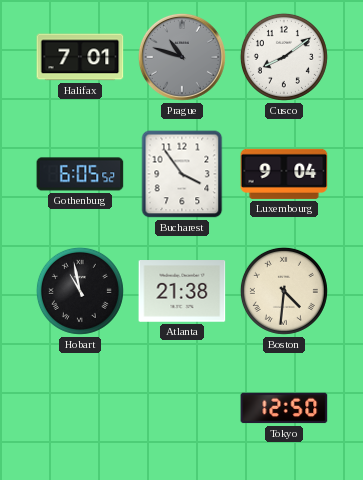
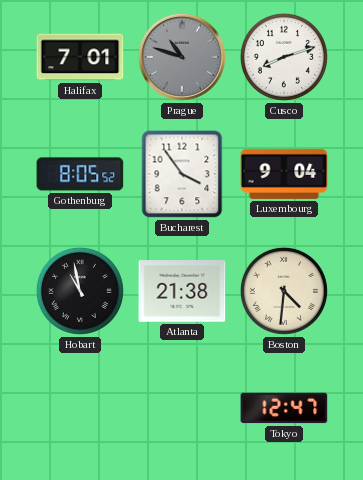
Cusco: 8:09 -> 8:12
Gothenburg: 6:05 -> 8:05
Tokyo: 12:50 -> 12:47
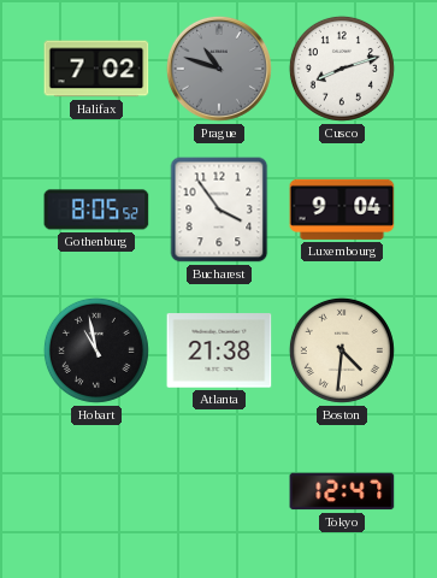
Halifax: 7:01 -> 7:02
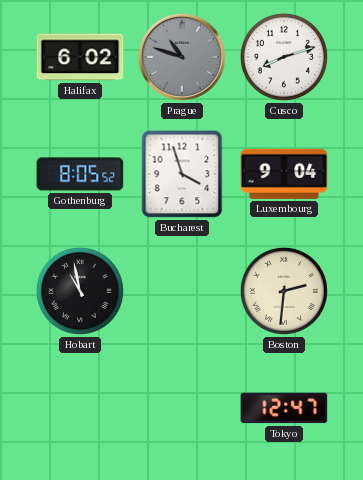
Halifax: 7:02 -> 6:02
Bucharest: 3:54 -> 3:57
Atlanta: 21:38 -> none
Boston: 4:31 -> 2:31
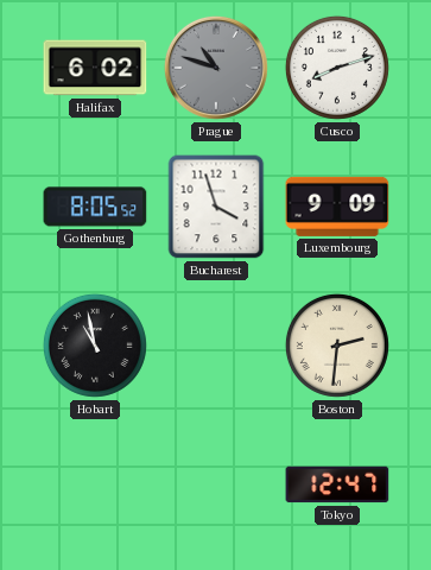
Luxembourg: 9:04 -> 9:09
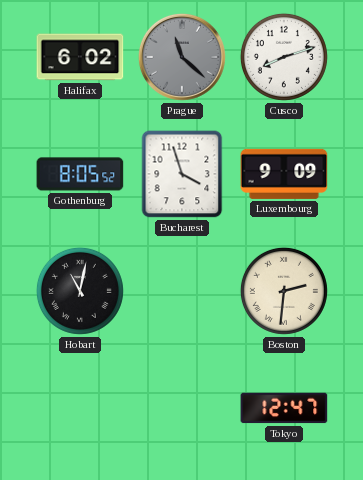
Prague: 10:48 -> 11:22
Hobart: 10:58 -> 11:02
